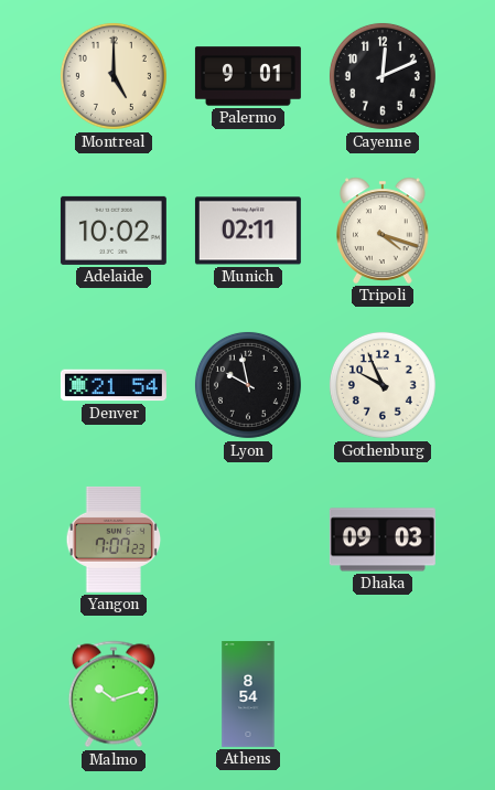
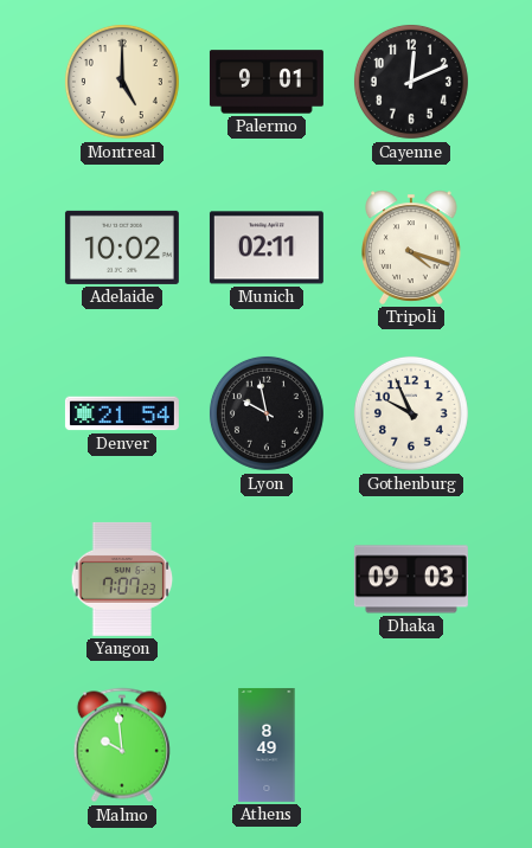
Malmo: 10:12 -> 9:59
Athens: 8:54 -> 8:49
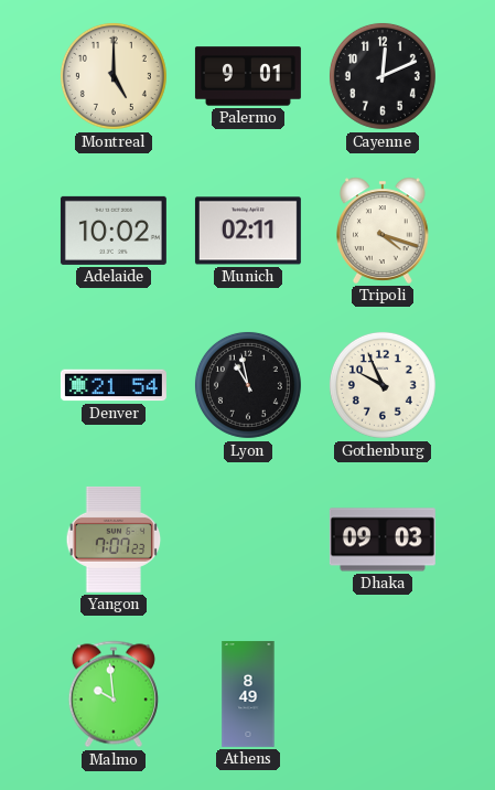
Lyon: 9:58 -> 10:58
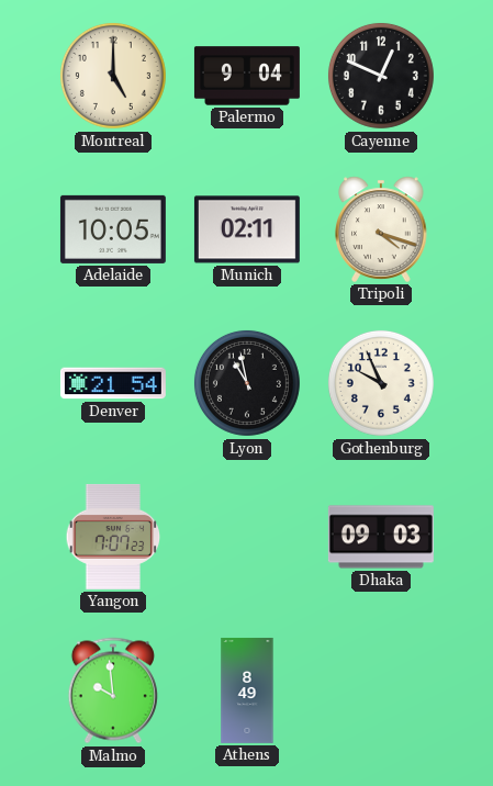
Palermo: 9:01 -> 9:04
Cayenne: 12:11 -> 12:49
Adelaide: 10:02 -> 10:05
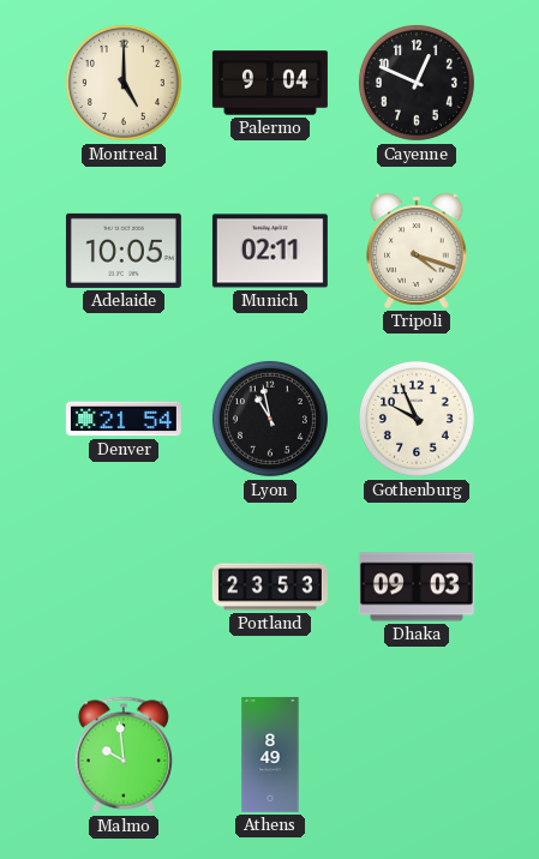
Yangon: 7:07 -> none
Portland: none -> 23:53
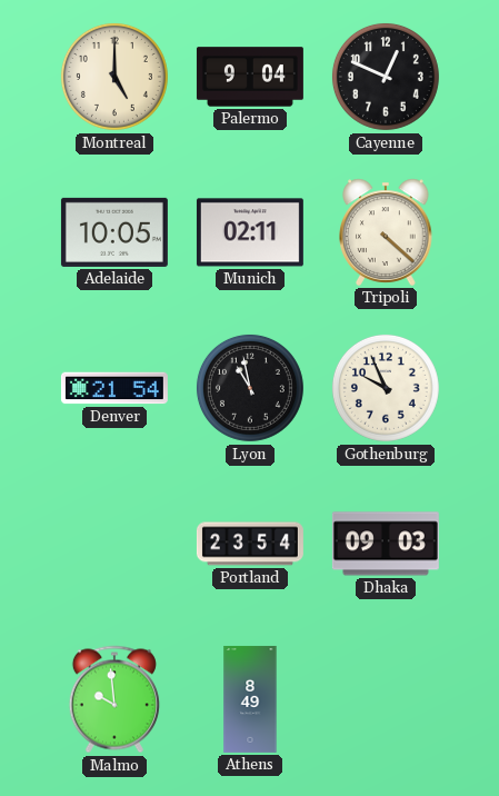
Tripoli: 4:18 -> 4:22
Portland: 23:53 -> 23:54
